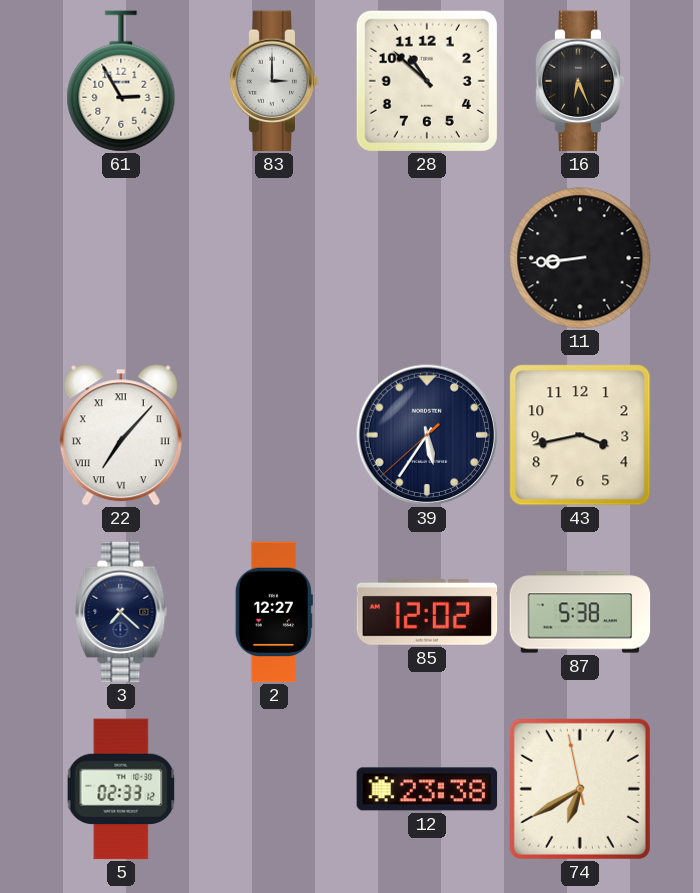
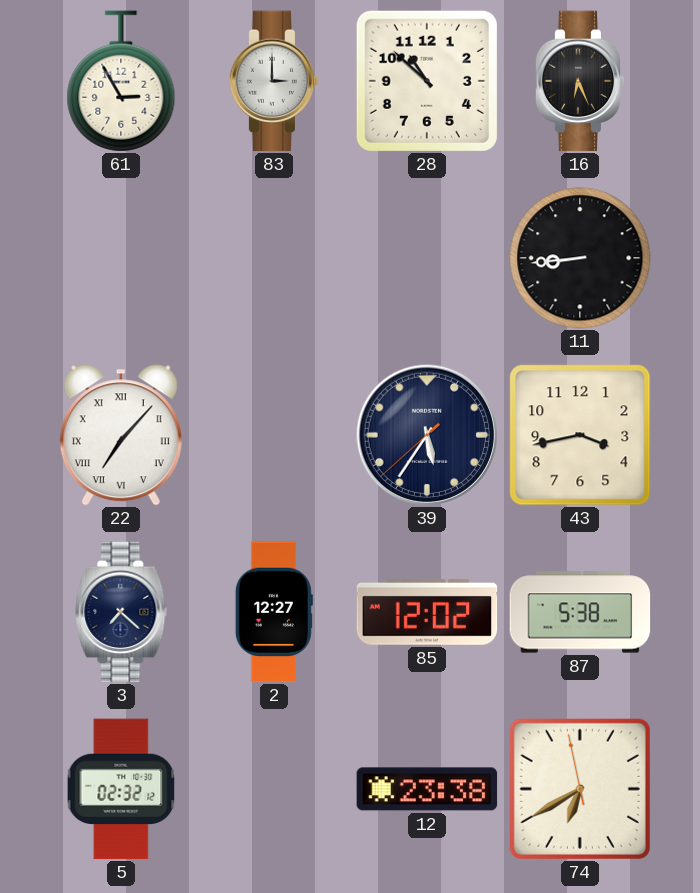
5: 02:33 -> 02:32
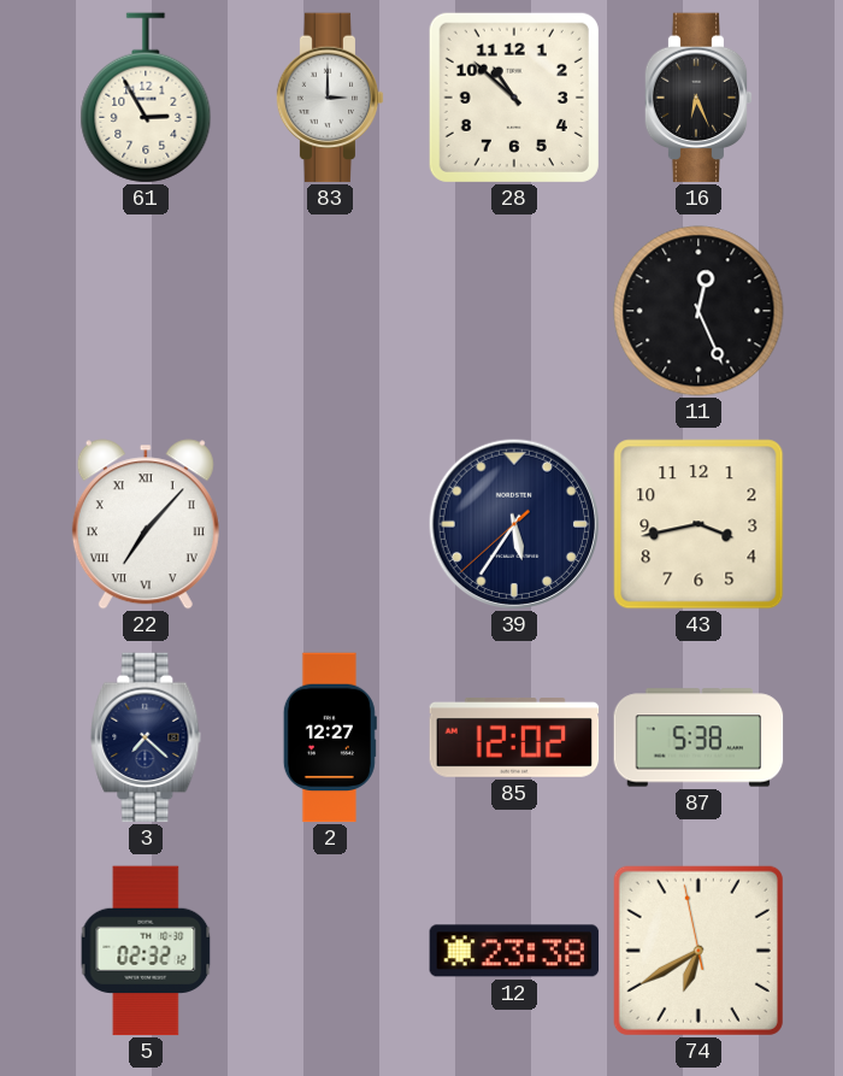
11: 8:44 -> 12:26
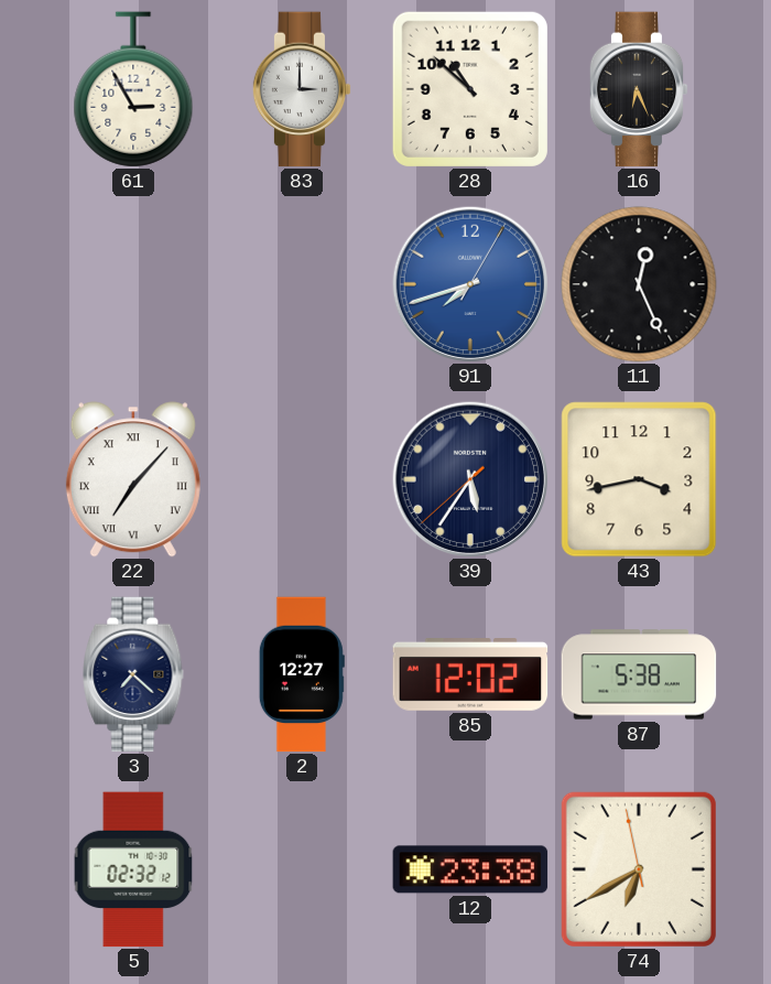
91: none -> 7:42
